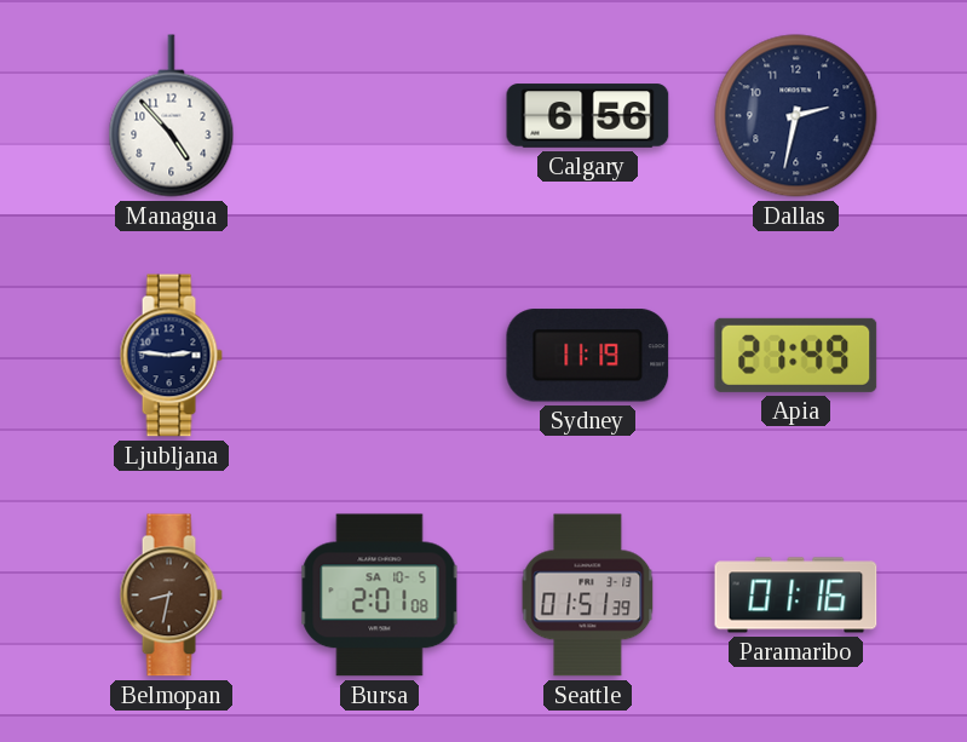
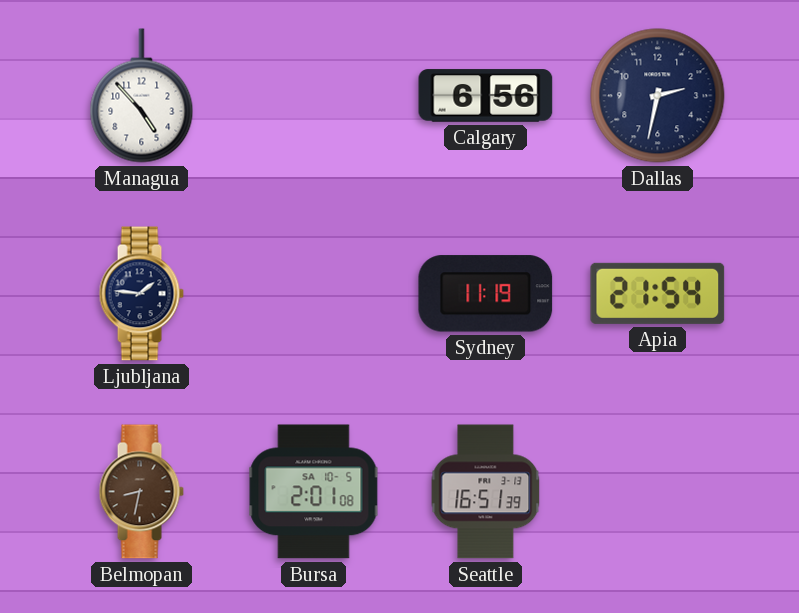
Ljubljana: 2:46 -> 1:46
Apia: 21:49 -> 21:54
Seattle: 01:51 -> 16:51
Paramaribo: 01:16 -> none
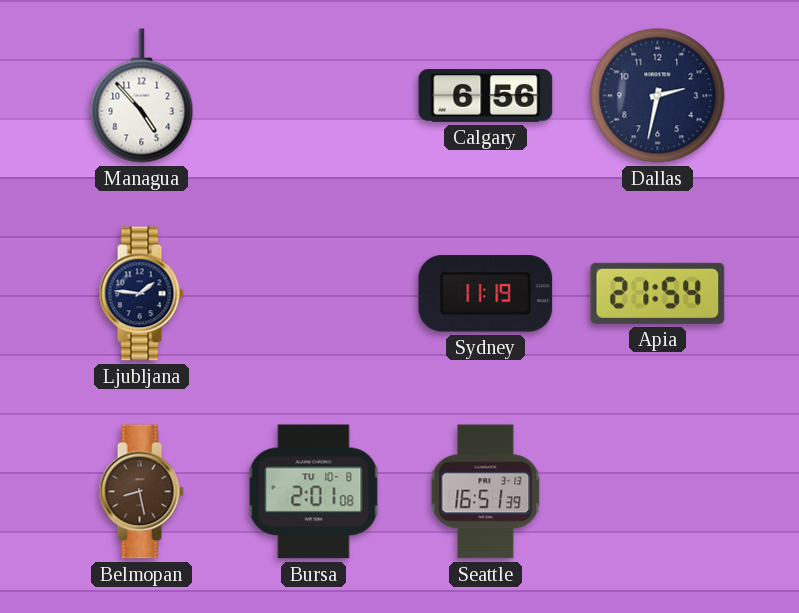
Belmopan: 8:32 -> 8:28
Bursa date: SA 10-5 -> TU 10-8
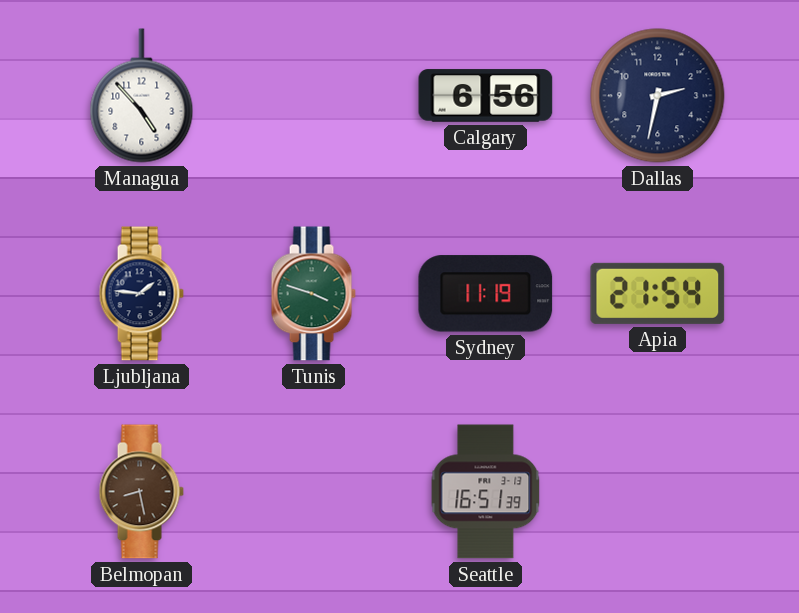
Tunis: none -> 3:48
Bursa: 2:01 -> none
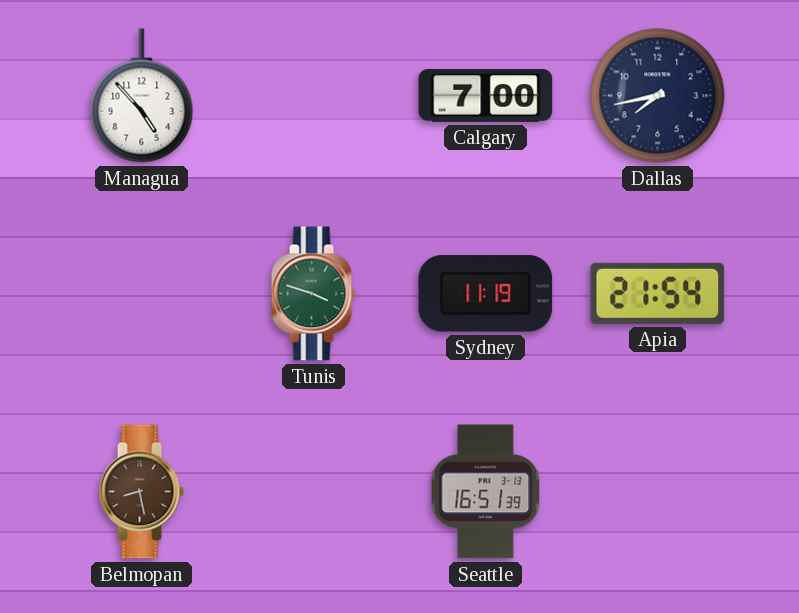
Calgary: 6:56 -> 7:00
Dallas: 2:32 -> 7:43
Ljubljana: 1:46 -> none
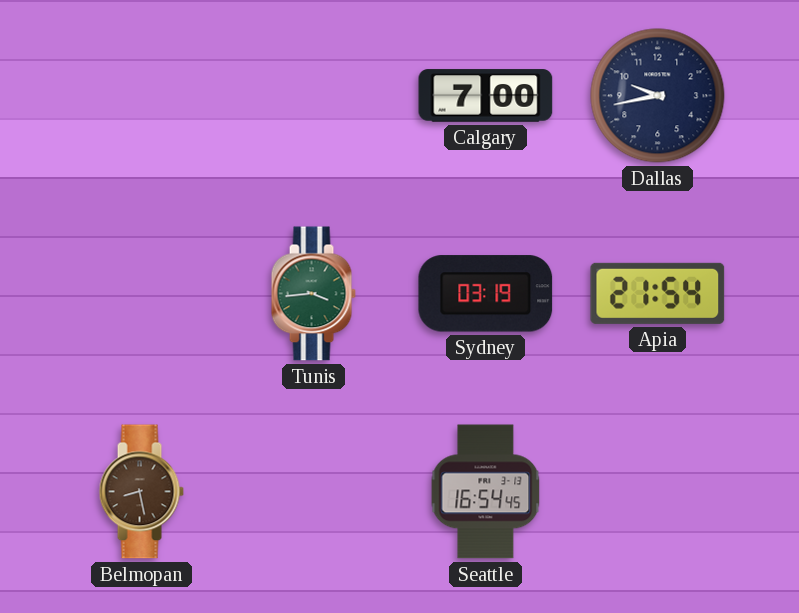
Managua: 4:53 -> none
Dallas: 7:43 -> 9:43
Tunis: 3:48 -> 3:44
Sydney: 11:19 -> 03:19
Seattle: 16:51 -> 16:54
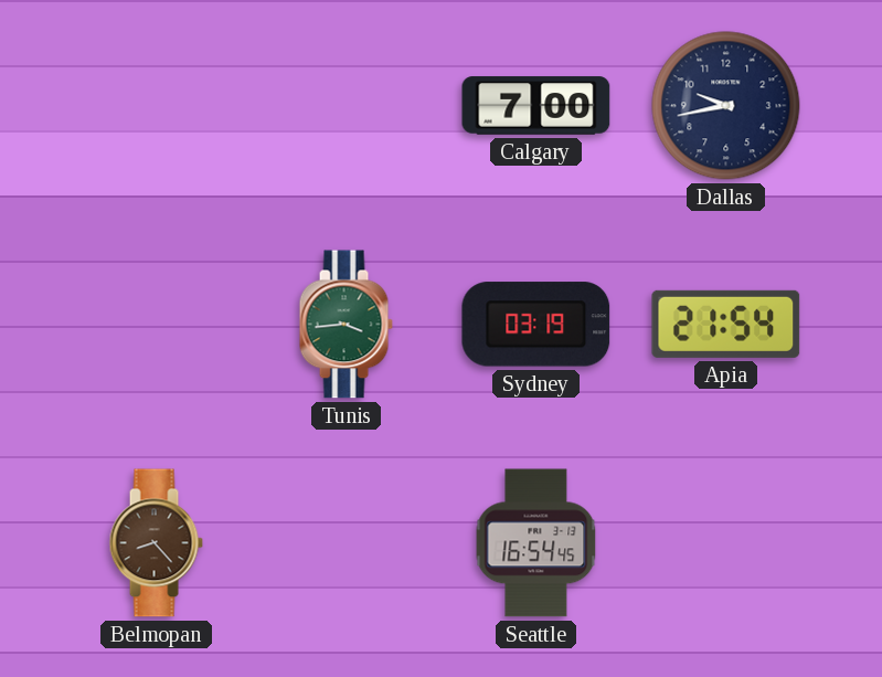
Belmopan: 8:28 -> 8:23
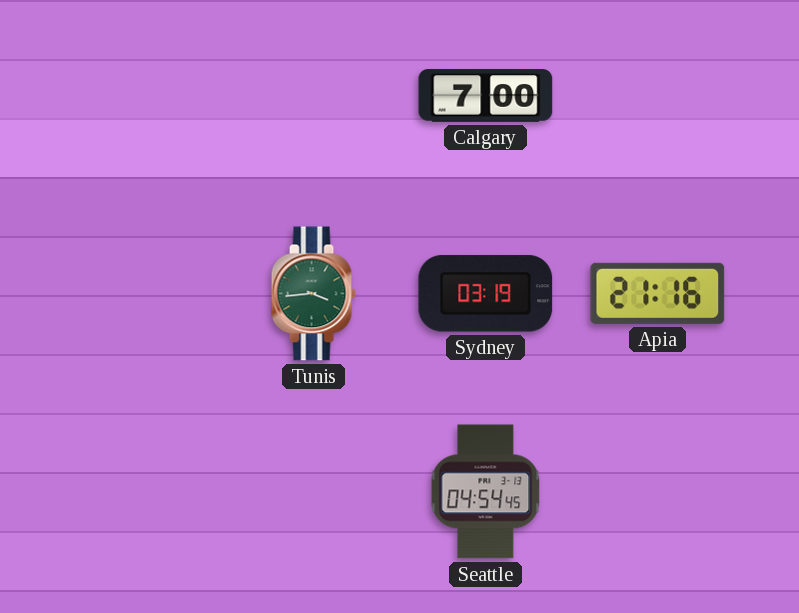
Dallas: 9:43 -> none
Apia: 21:54 -> 21:16
Belmopan: 8:23 -> none
Seattle: 16:54 -> 04:54
